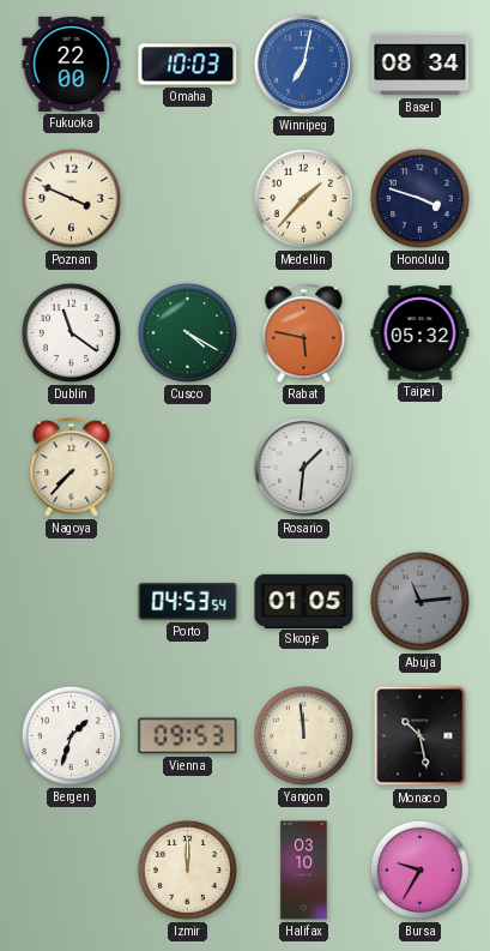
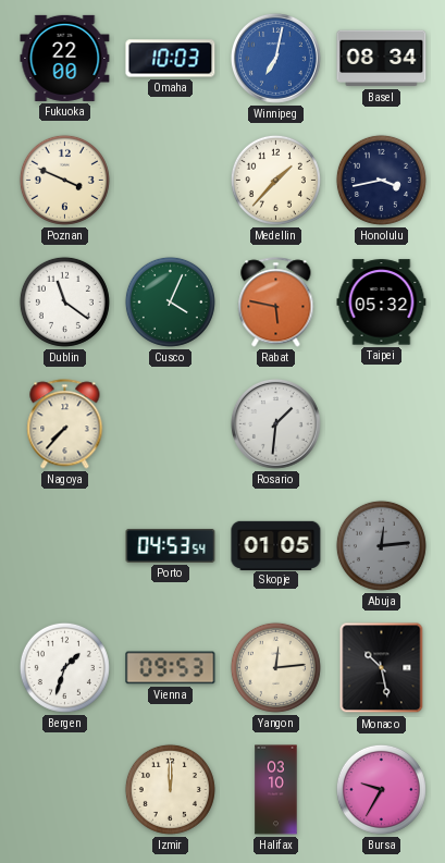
Honolulu: 3:48 -> 3:43
Cusco: 4:20 -> 4:04
Abuja: 11:14 -> 12:14
Yangon: 11:59 -> 12:14
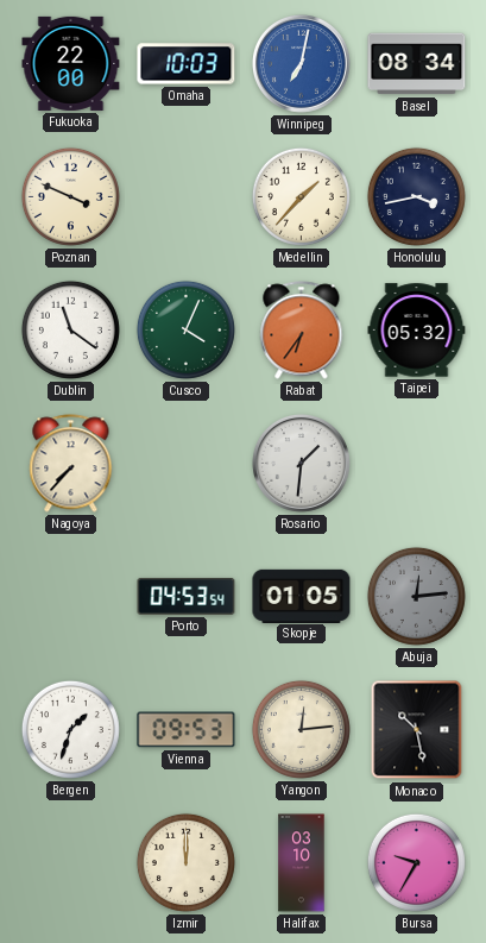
Rabat: 5:47 -> 6:36
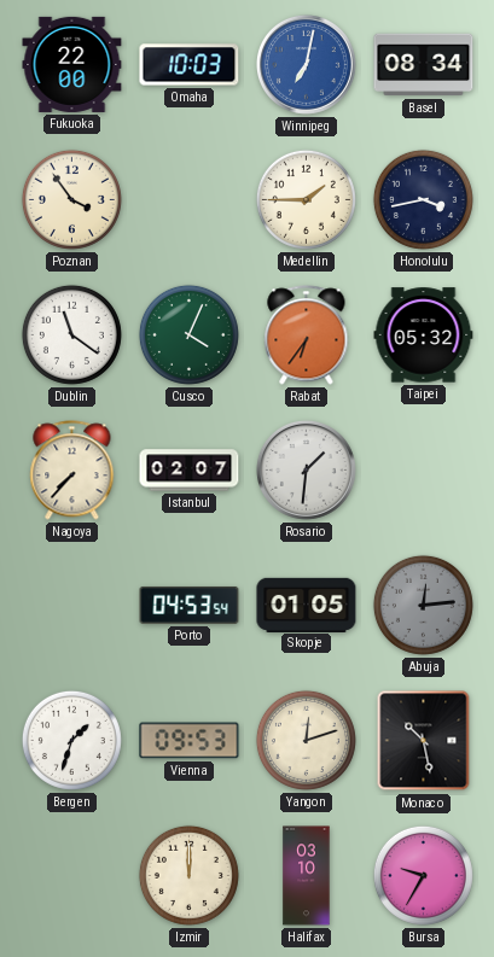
Poznan: 3:49 -> 3:54
Medellin: 1:37 -> 1:45
Istanbul: none -> 02:07
Yangon: 12:14 -> 12:12
